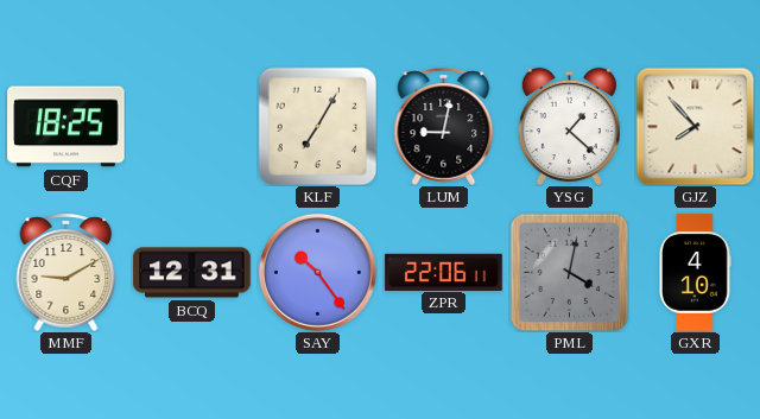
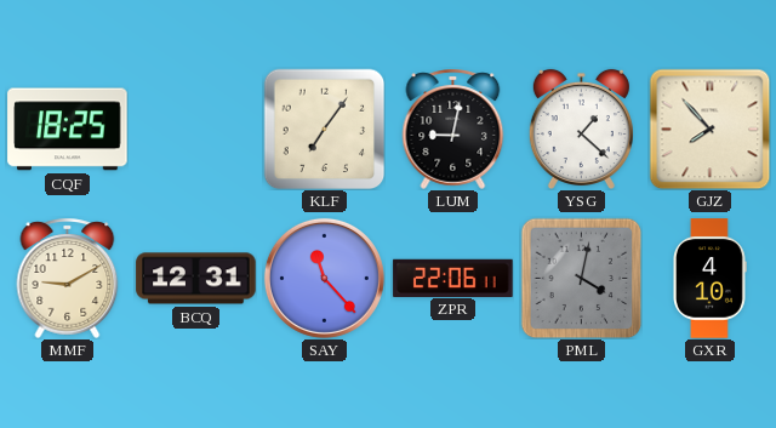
KLF: 7:05 -> 7:06
SAY: 10:24 -> 11:23
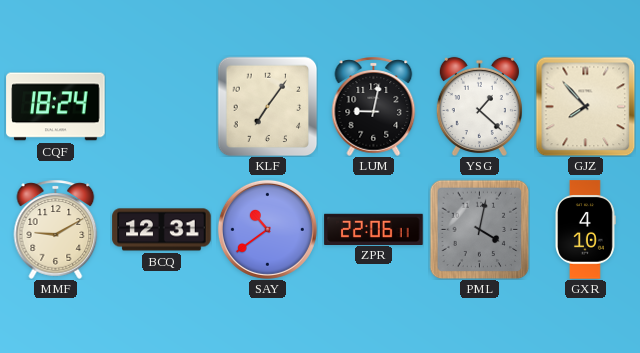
CQF: 18:25 -> 18:24
SAY: 11:23 -> 10:39
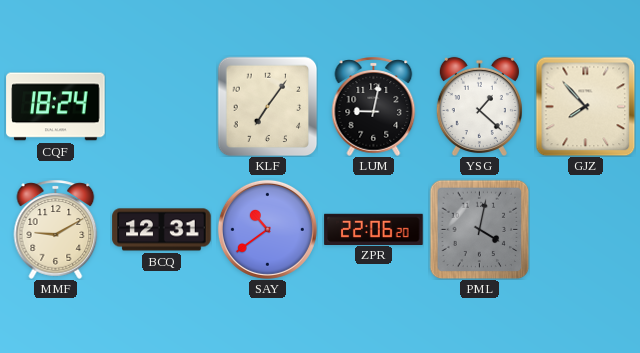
ZPR: 22:06:11 -> 22:06:20
GXR: 4:10 -> none
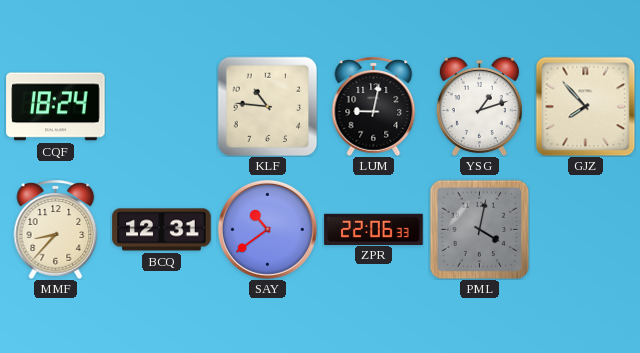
KLF: 7:06 -> 10:46
YSG: 1:22 -> 1:12
MMF: 9:10 -> 8:37
ZPR: 22:06:20 -> 22:06:33
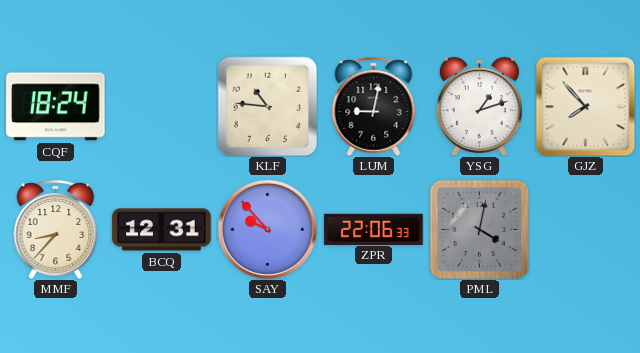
SAY: 10:39 -> 9:53
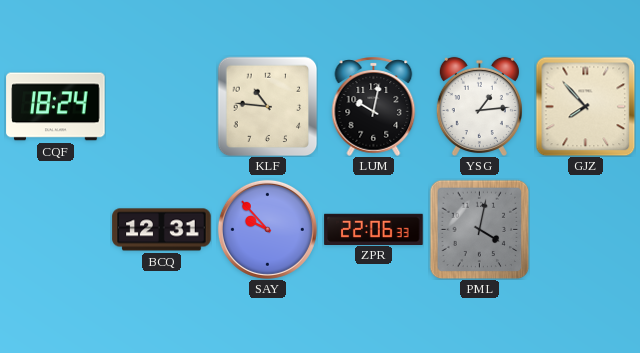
LUM: 9:02 -> 10:02
YSG: 1:12 -> 1:14
MMF: 8:37 -> none
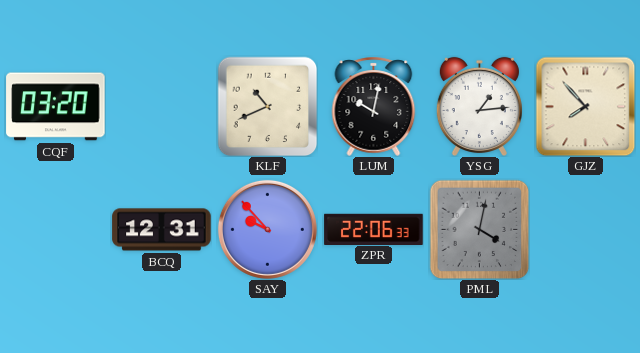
CQF: 18:24 -> 03:20
KLF: 10:46 -> 10:41
